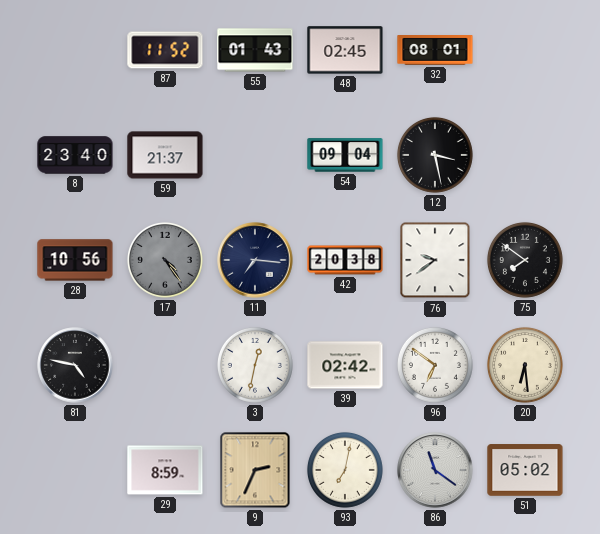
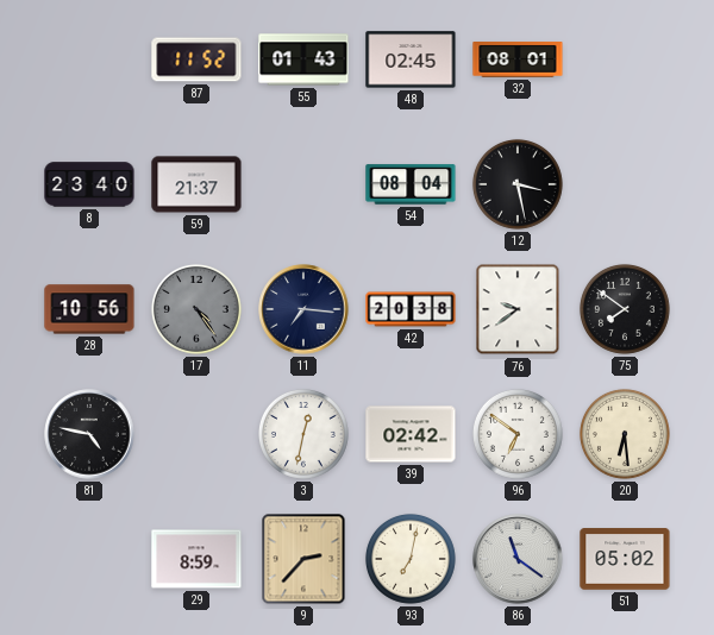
54: 09:04 -> 08:04
9: 2:34 -> 2:37
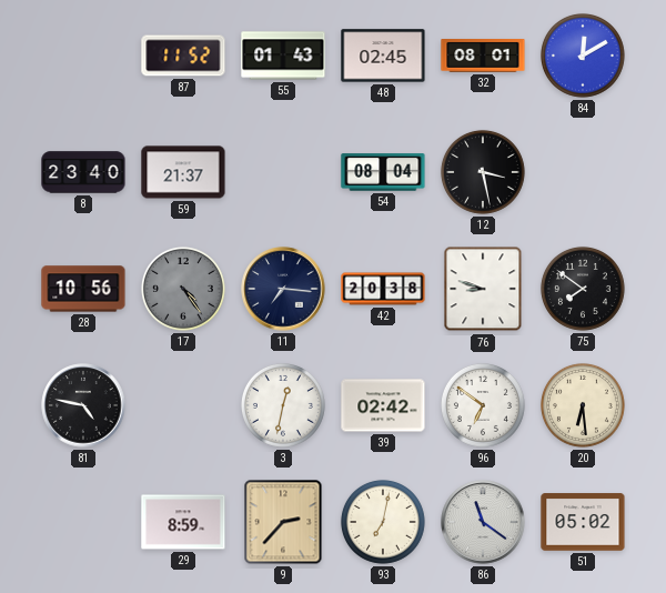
84: none -> 12:10
76: 9:39 -> 8:48
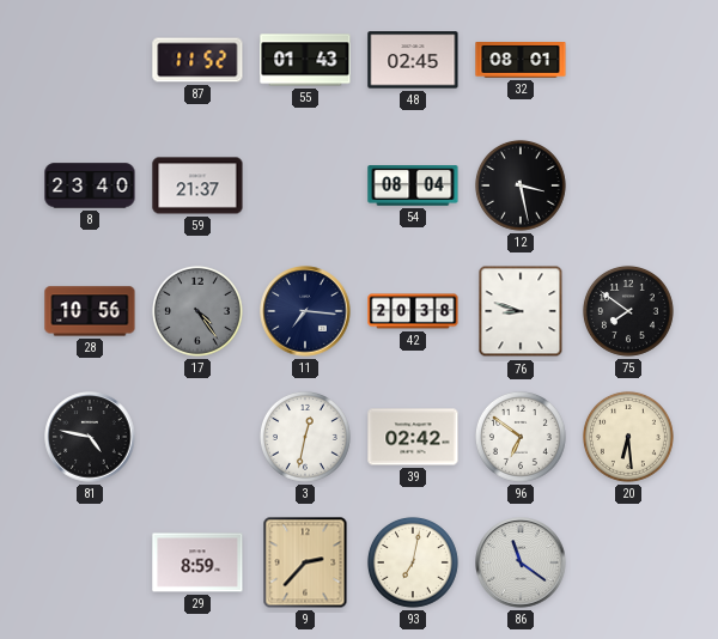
84: 12:10 -> none
51: 05:02 -> none
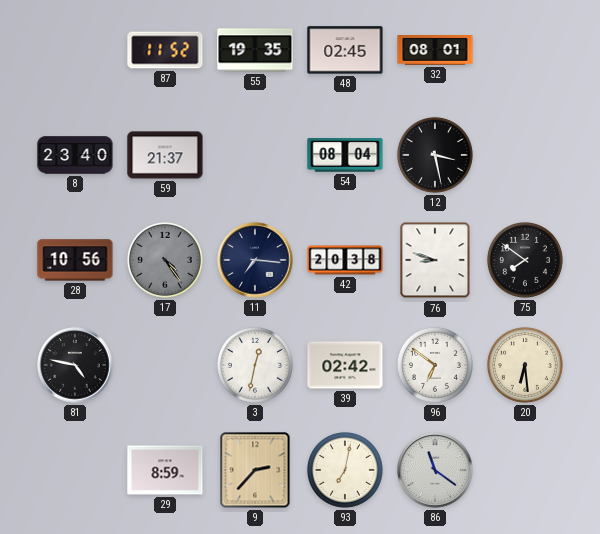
55: 01:43 -> 19:35
